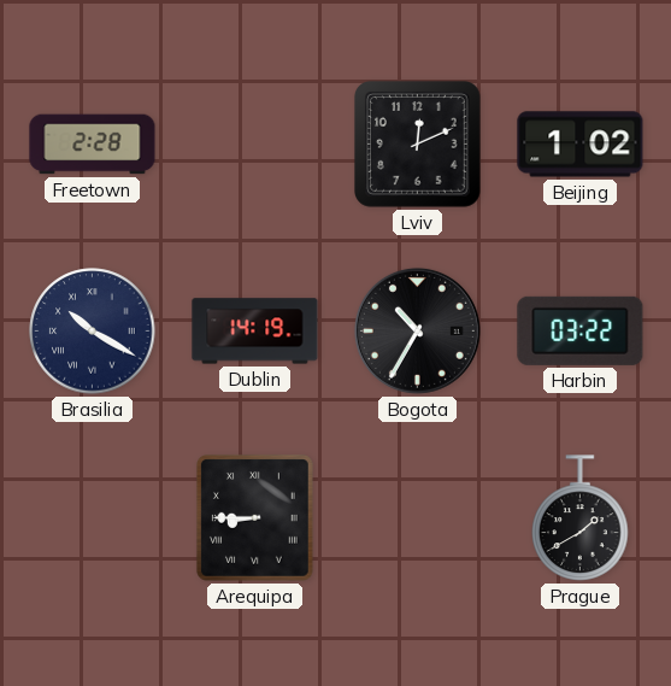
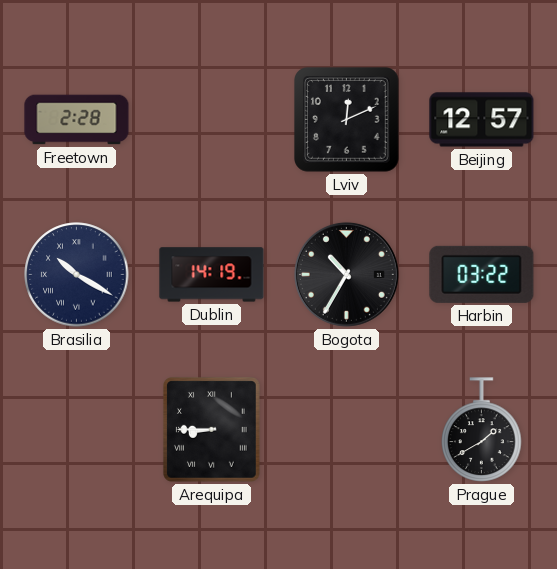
Beijing: 1:02 -> 12:57
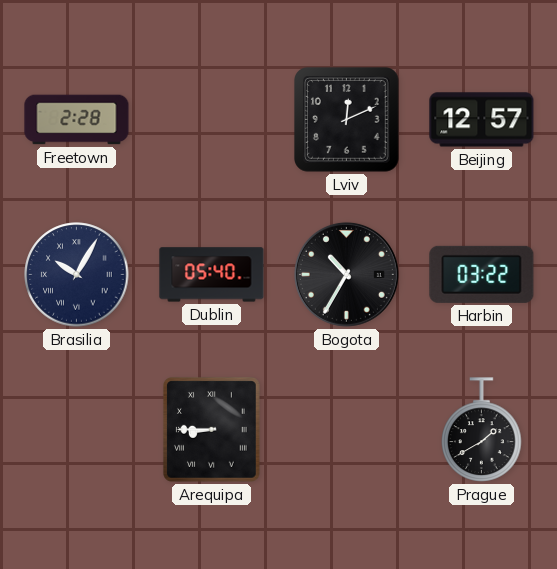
Brasilia: 10:20 -> 10:05
Dublin: 14:19 -> 05:40
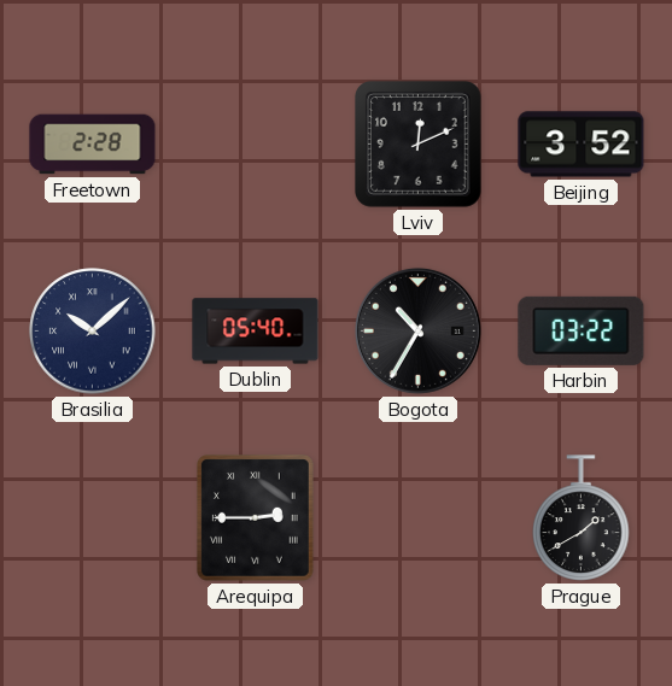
Beijing: 12:57 -> 3:52
Brasilia: 10:05 -> 10:08
Arequipa: 8:45 -> 2:45
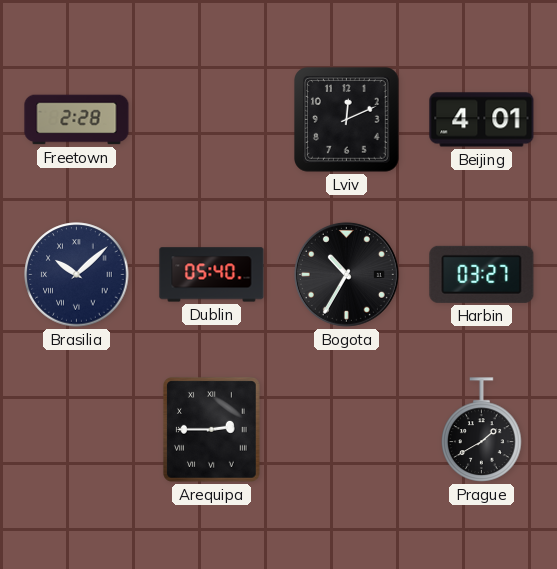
Beijing: 3:52 -> 4:01
Harbin: 03:22 -> 03:27
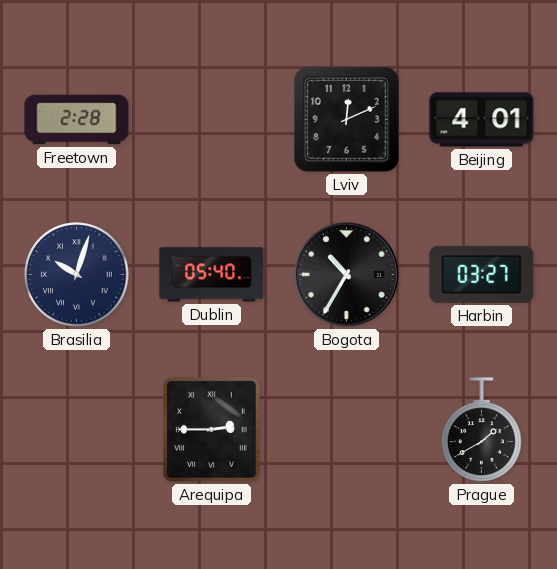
Brasilia: 10:08 -> 10:03
